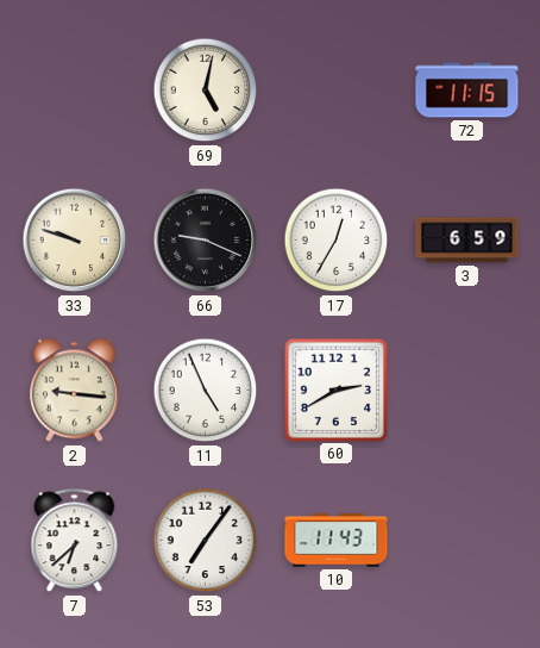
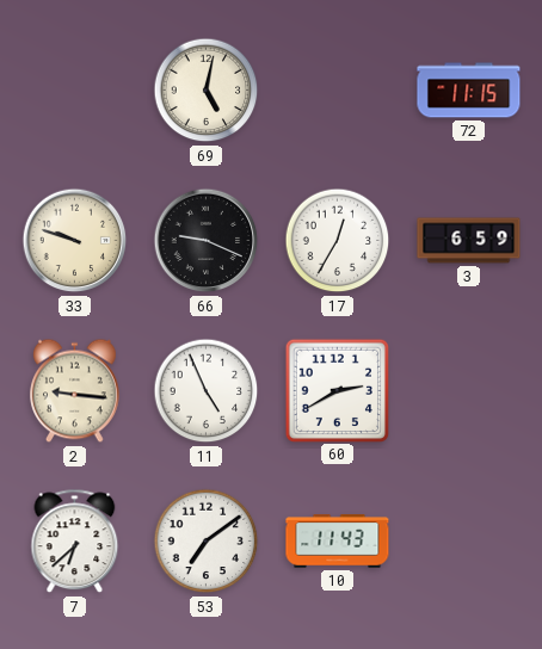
53: 7:06 -> 7:09
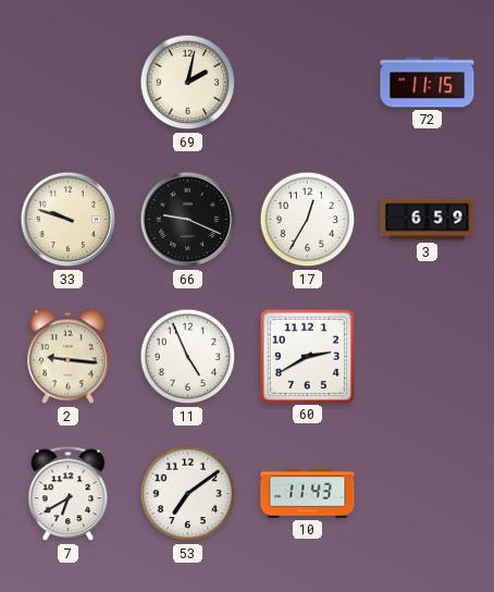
69: 5:02 -> 2:02
7: 6:38 -> 6:40
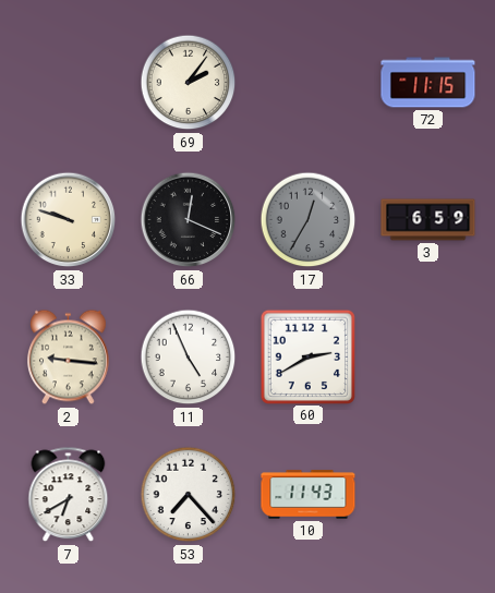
69: 2:02 -> 2:06
66: 9:19 -> 12:19
17 dial: white -> grey
53: 7:09 -> 7:23
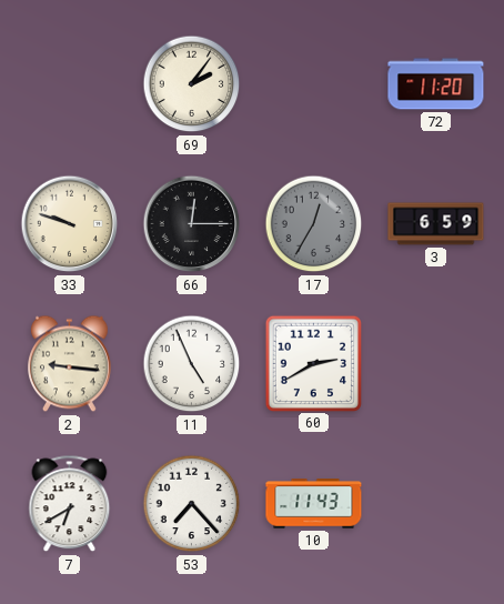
72: 11:15 -> 11:20
66: 12:19 -> 12:15
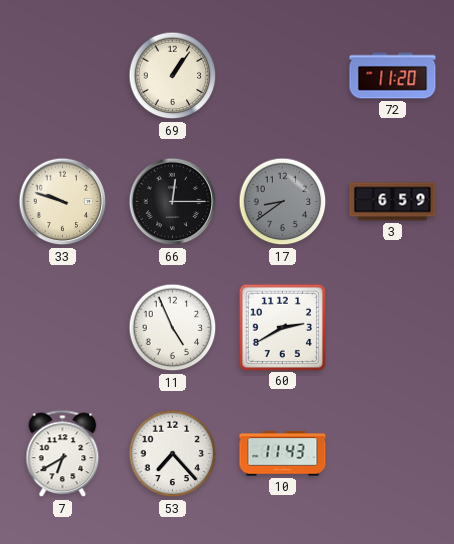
69: 2:06 -> 1:06
17: 12:35 -> 8:39
2: 9:16 -> none
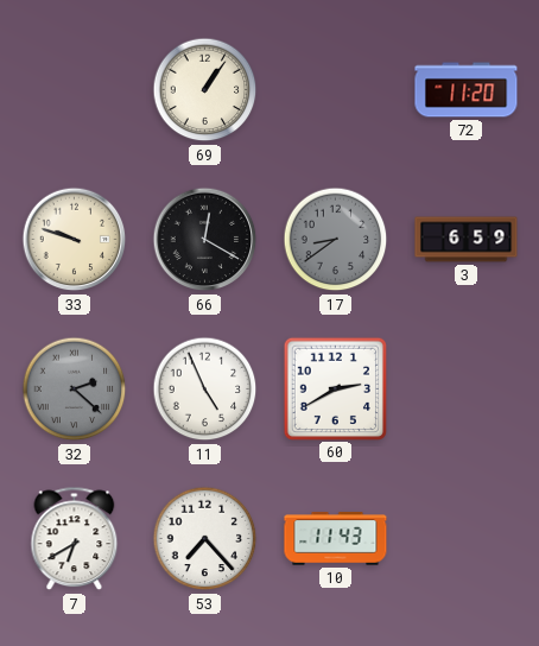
66: 12:15 -> 12:20
32: none -> 2:22
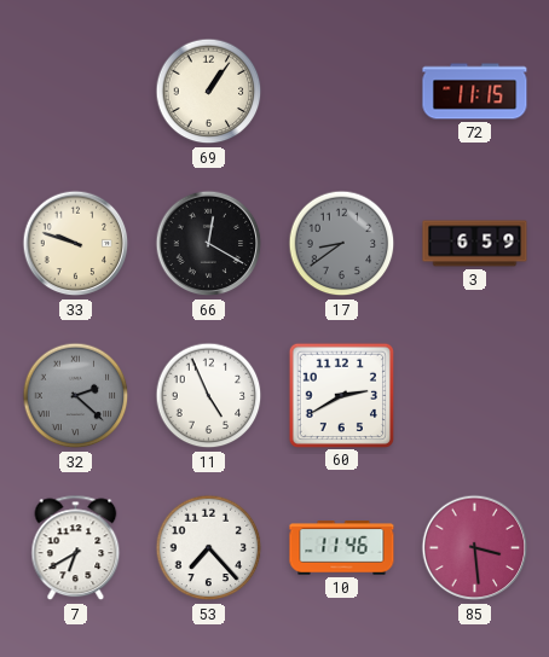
72: 11:20 -> 11:15
10: 11:43 -> 11:46
85: none -> 3:29
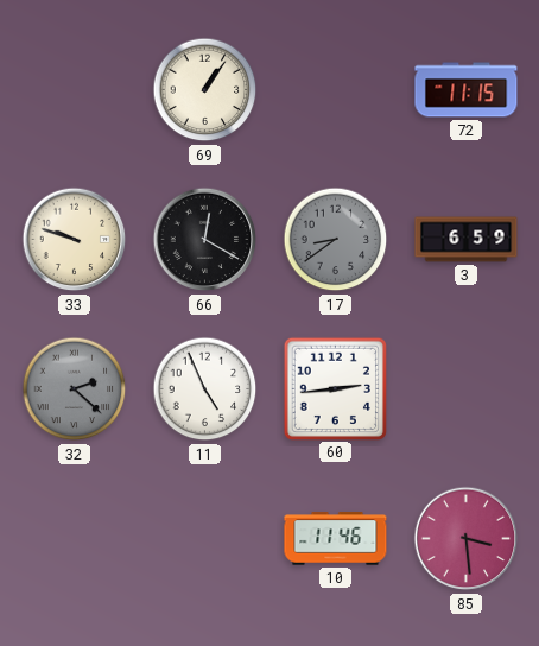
60: 2:40 -> 2:44
7: 6:40 -> none
53: 7:23 -> none
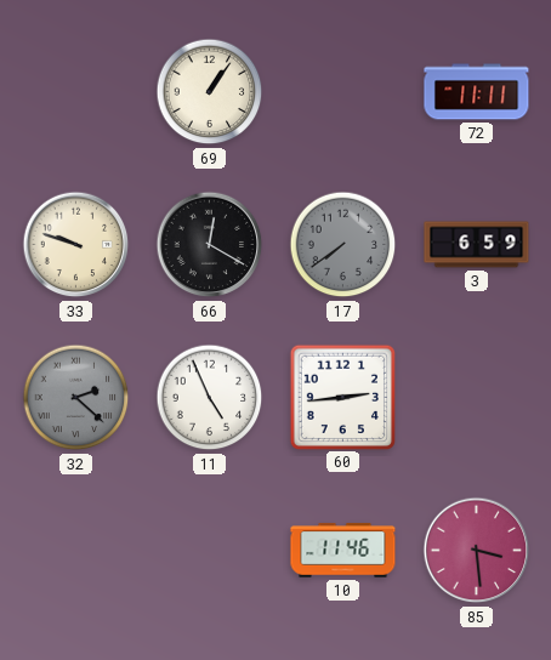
72: 11:15 -> 11:11
17: 8:39 -> 7:39
